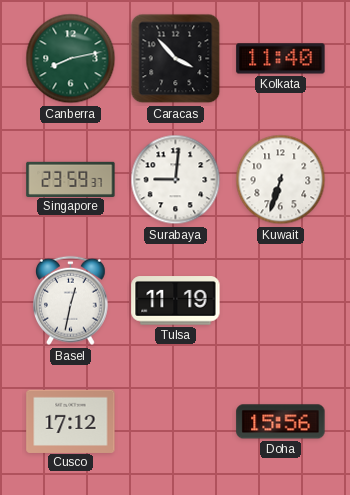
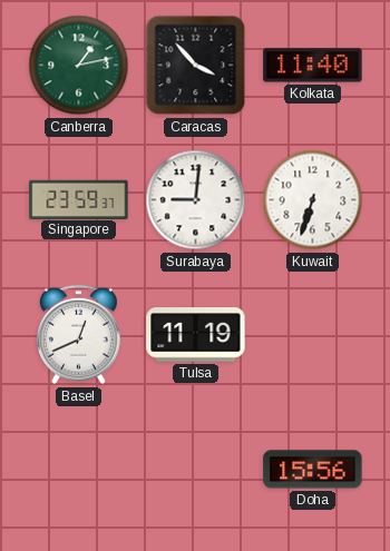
Canberra: 8:13 -> 1:13
Basel: 12:32 -> 12:41
Cusco: 17:12 -> none
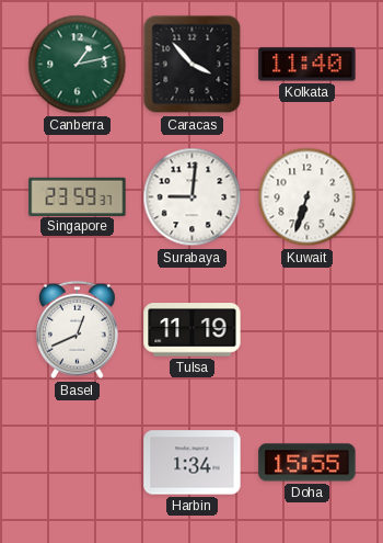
Harbin: none -> 1:34
Doha: 15:56 -> 15:55
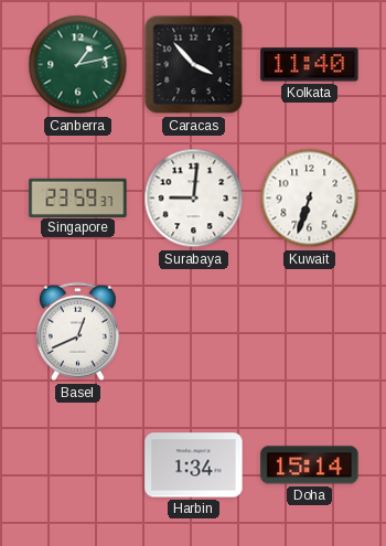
Tulsa: 11:19 -> none
Doha: 15:55 -> 15:14
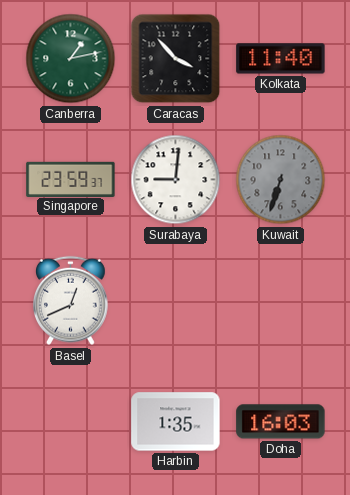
Kuwait dial: white -> grey
Harbin: 1:34 -> 1:35
Doha: 15:14 -> 16:03
